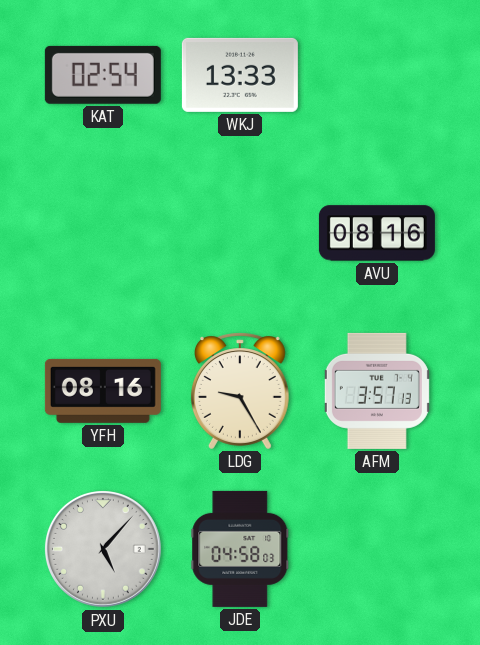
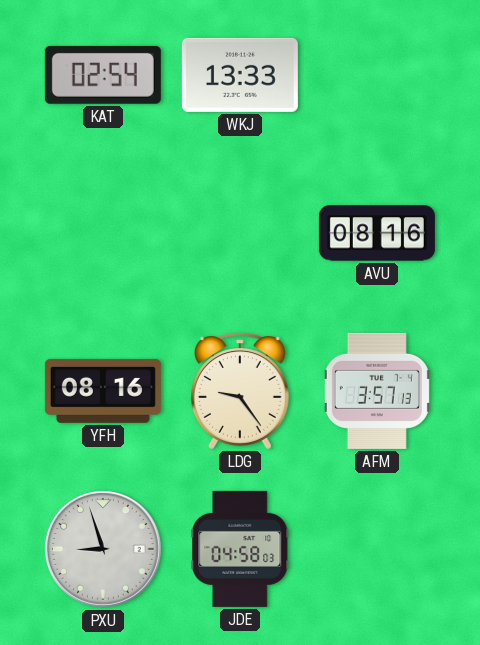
LDG: 9:25 -> 9:24
PXU: 5:07 -> 8:57
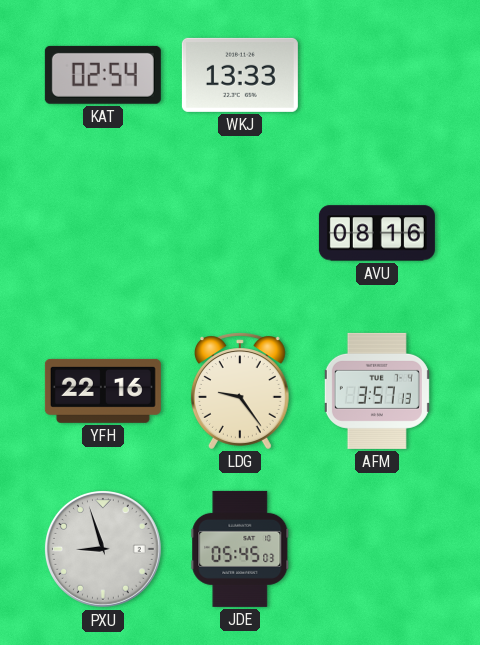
YFH: 08:16 -> 22:16
JDE: 04:58 -> 05:45
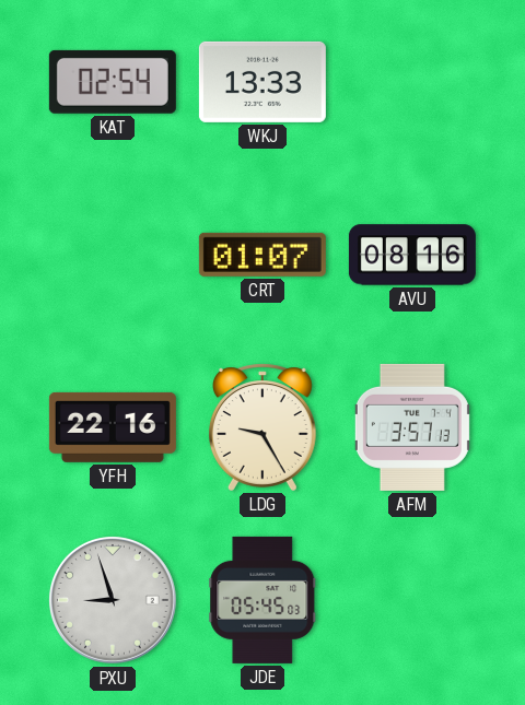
CRT: none -> 01:07
LDG: 9:24 -> 9:25
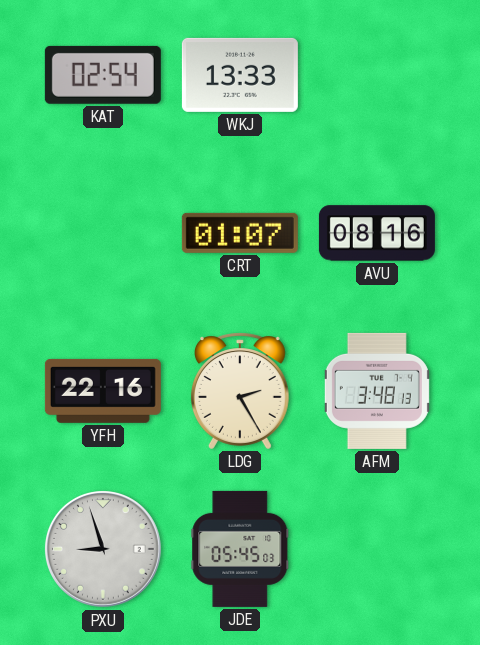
LDG: 9:25 -> 2:25
AFM: 3:57 -> 3:48
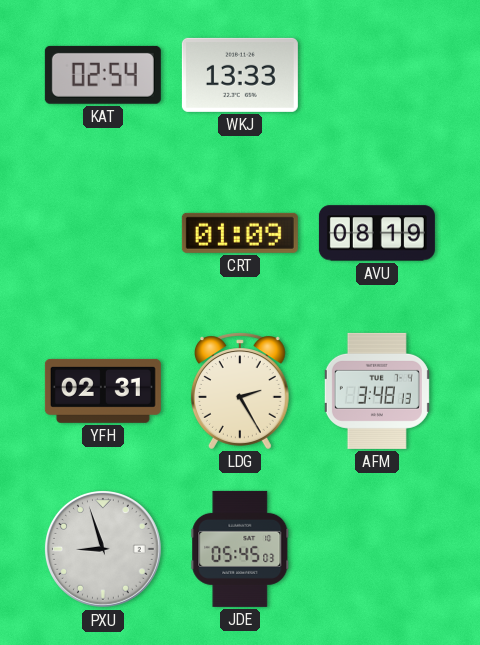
CRT: 01:07 -> 01:09
AVU: 08:16 -> 08:19
YFH: 22:16 -> 02:31
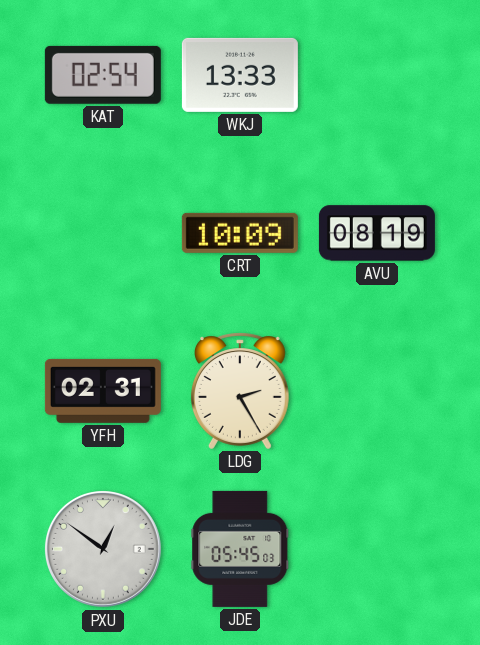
CRT: 01:09 -> 10:09
AFM: 3:48 -> none
PXU: 8:57 -> 12:51
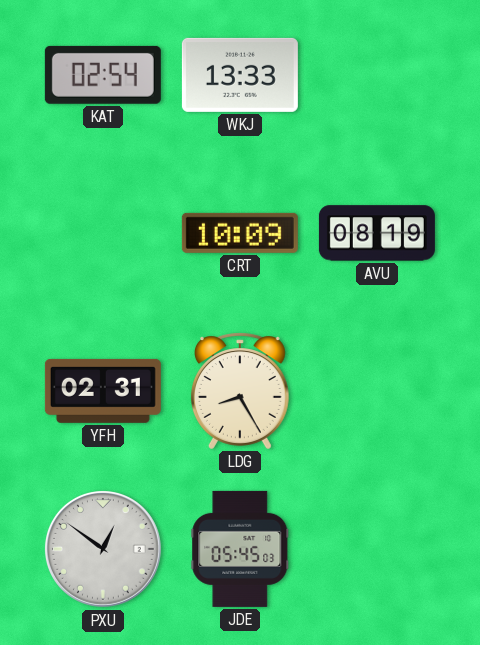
LDG: 2:25 -> 8:25
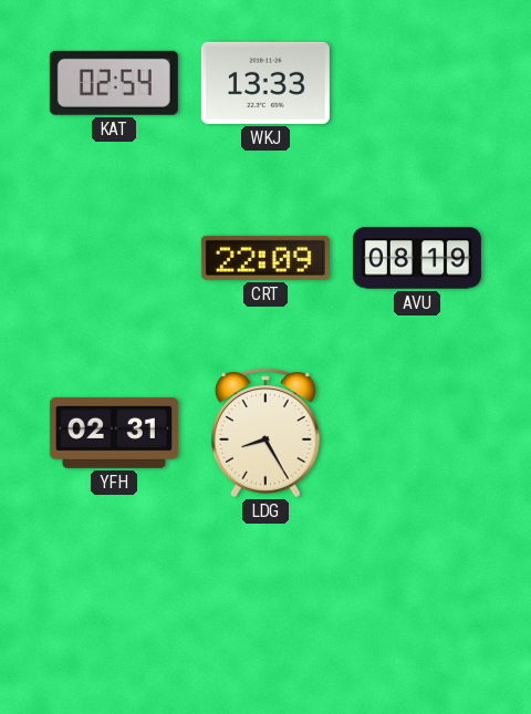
CRT: 10:09 -> 22:09
PXU: 12:51 -> none
JDE: 05:45 -> none
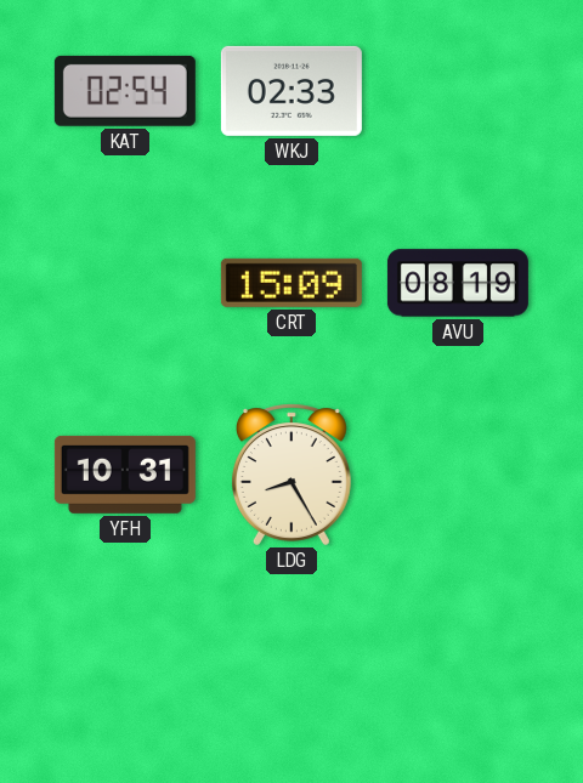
WKJ: 13:33 -> 02:33
CRT: 22:09 -> 15:09
YFH: 02:31 -> 10:31
